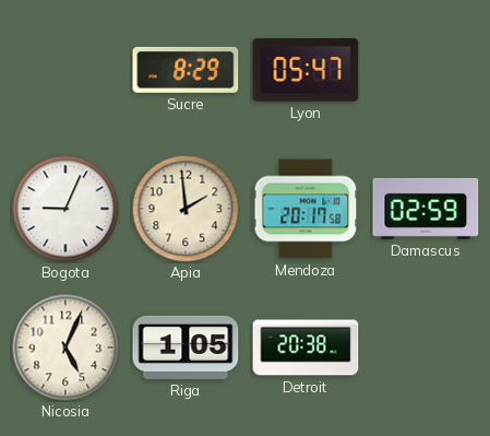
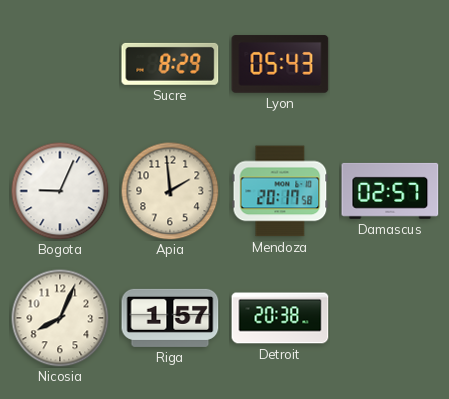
Lyon: 05:47 -> 05:43
Damascus: 02:59 -> 02:57
Nicosia: 5:04 -> 8:04
Riga: 1:05 -> 1:57
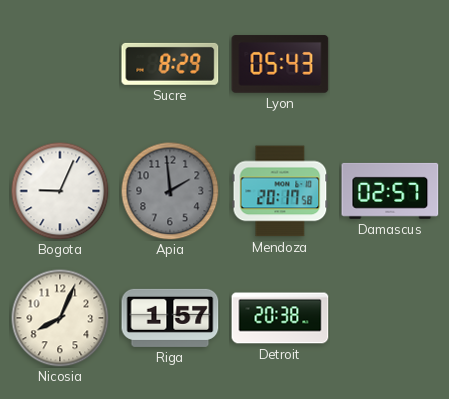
Apia dial: cream -> grey
